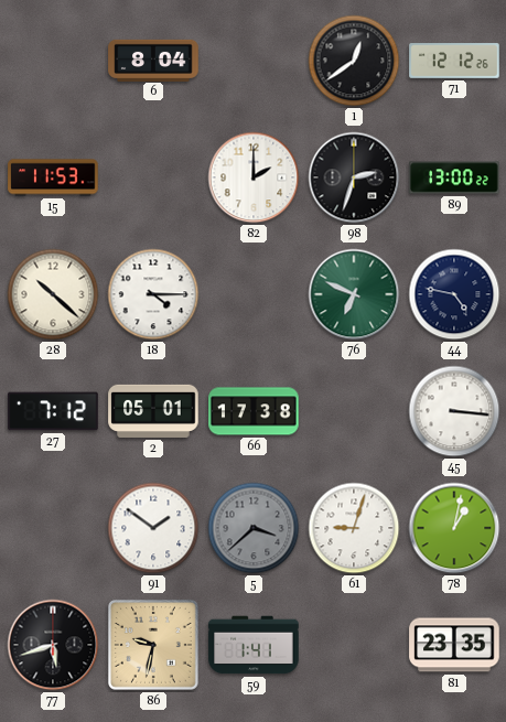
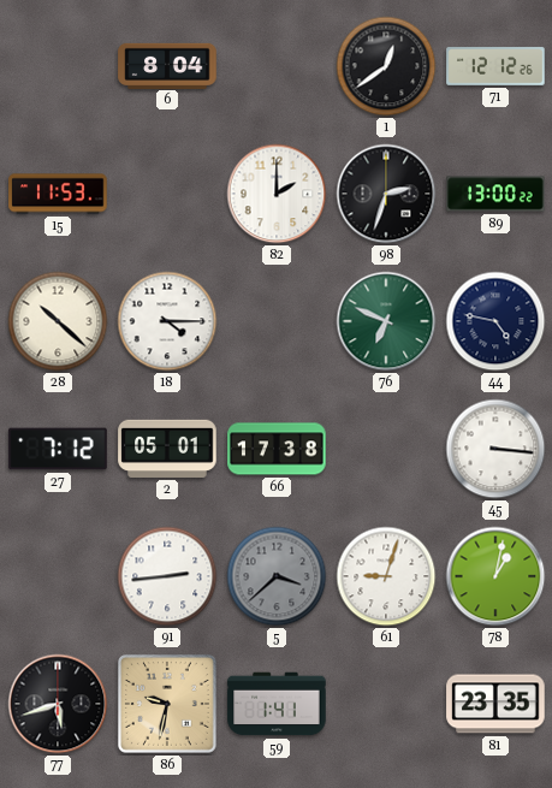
91: 1:51 -> 2:44
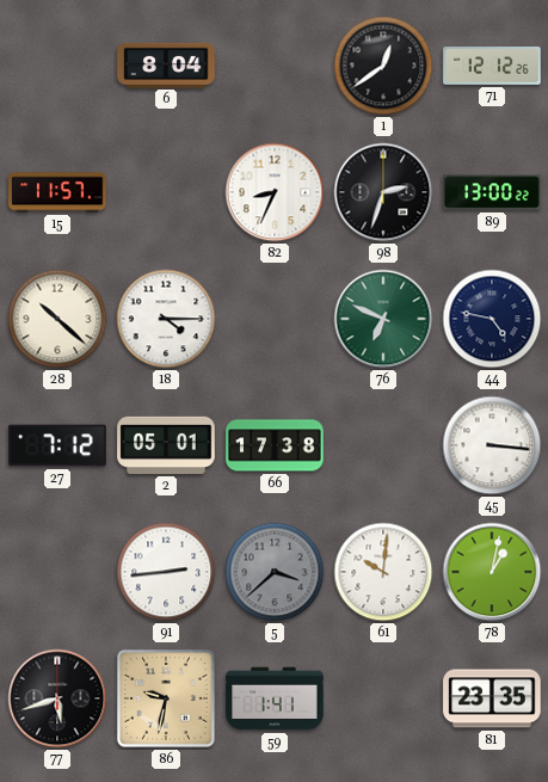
15: 11:53 -> 11:57
82: 2:00 -> 8:34
61: 9:03 -> 10:01
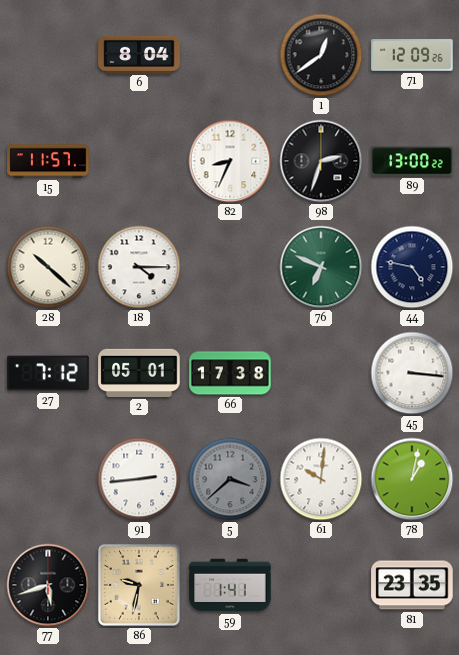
71: 12:12 -> 12:09
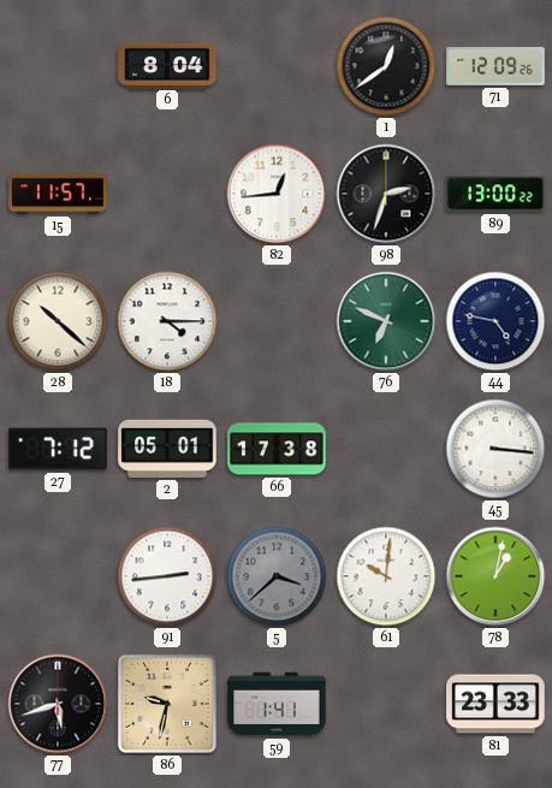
82: 8:34 -> 12:44
81: 23:35 -> 23:33
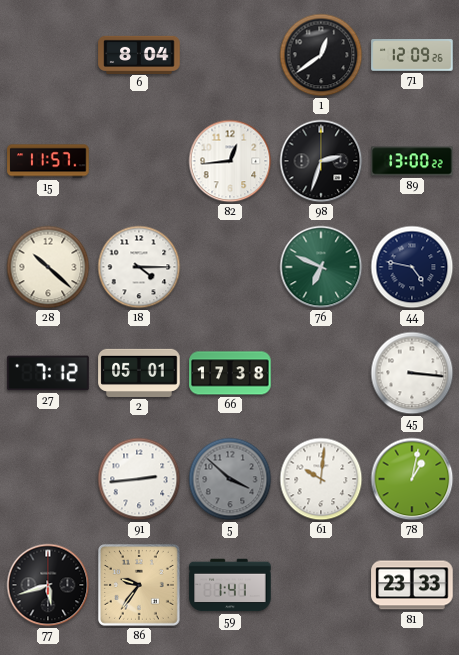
5: 3:38 -> 3:52
86: 9:32 -> 9:36
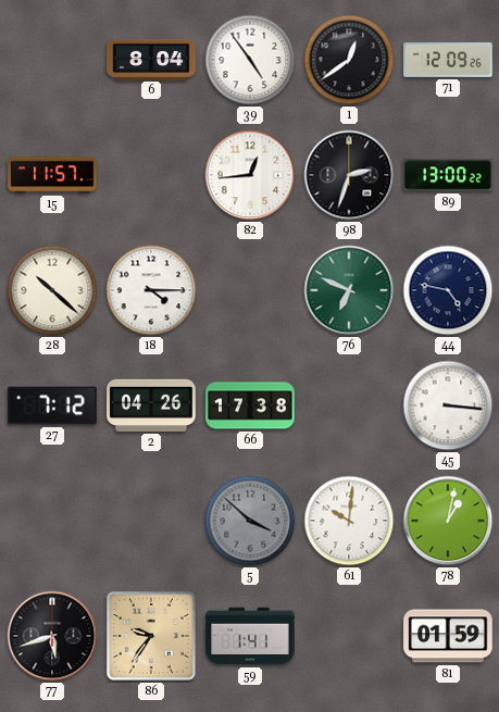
39: none -> 4:54
2: 05:01 -> 04:26
91: 2:44 -> none
81: 23:33 -> 01:59
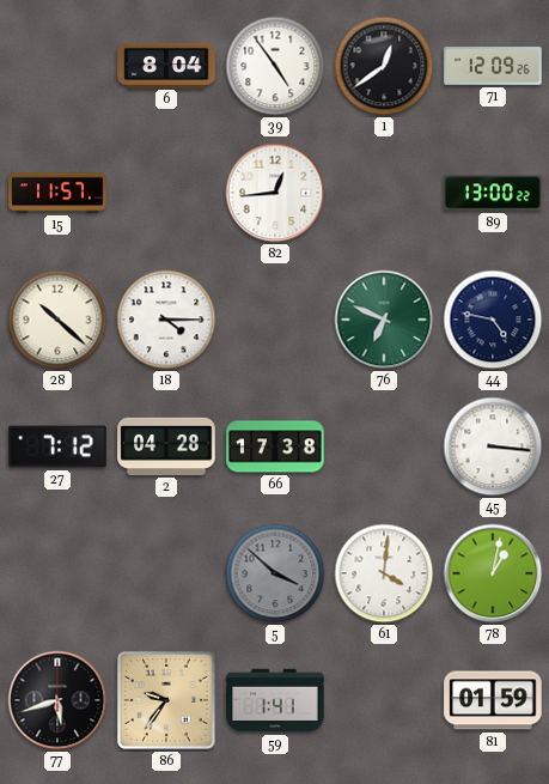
98: 2:33 -> none
2: 04:26 -> 04:28
61: 10:01 -> 4:01
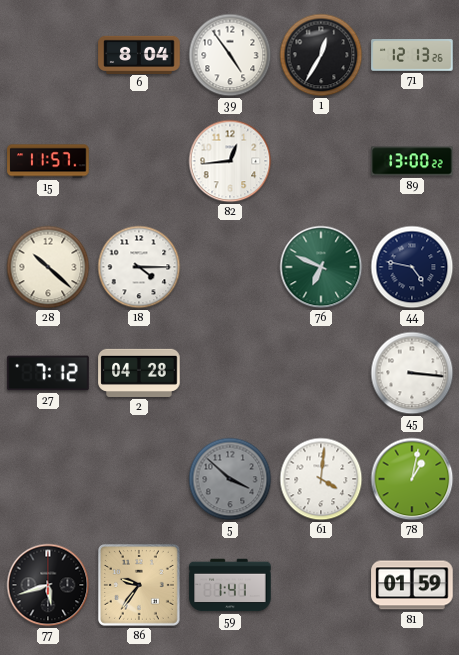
1: 12:39 -> 12:35
71: 12:09 -> 12:13
66: 17:38 -> none
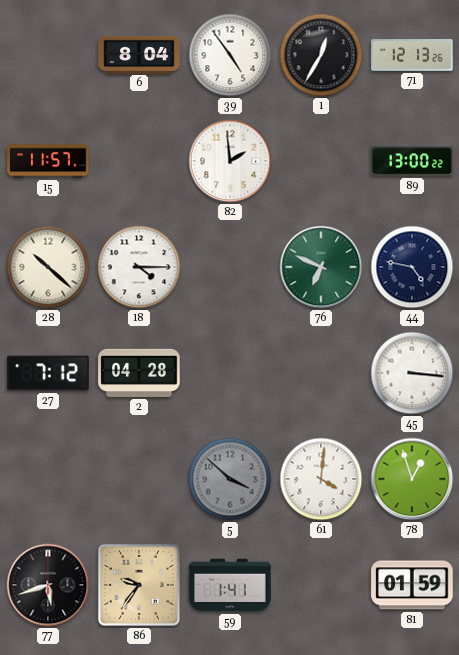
82: 12:44 -> 1:59
78: 1:02 -> 12:57
